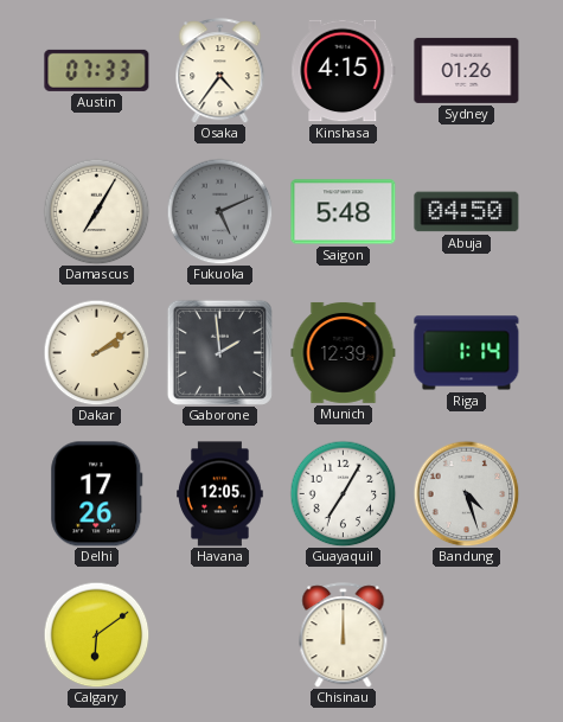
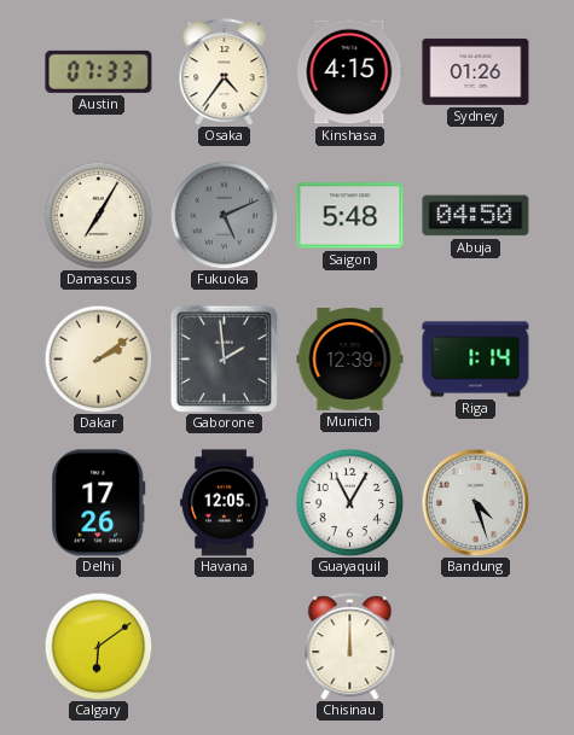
Guayaquil: 7:05 -> 11:05
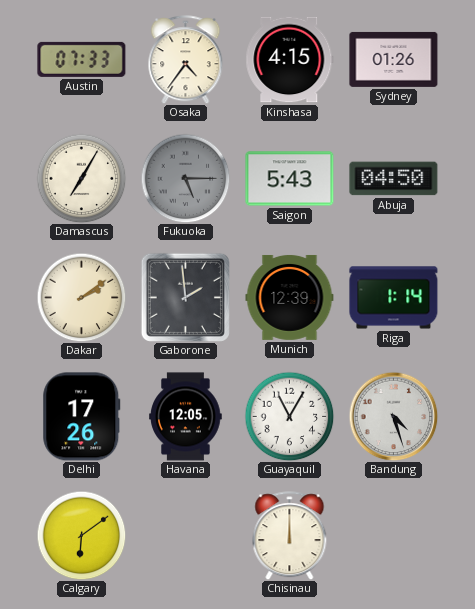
Fukuoka: 5:11 -> 5:15
Saigon: 5:48 -> 5:43
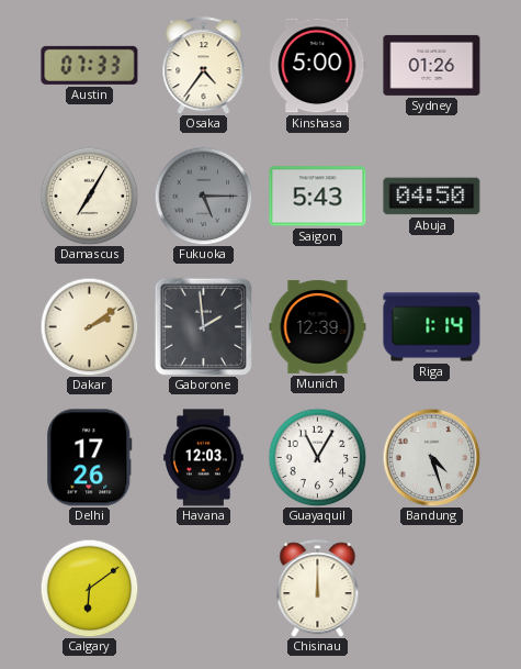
Kinshasa: 4:15 -> 5:00
Havana: 12:05 -> 12:03
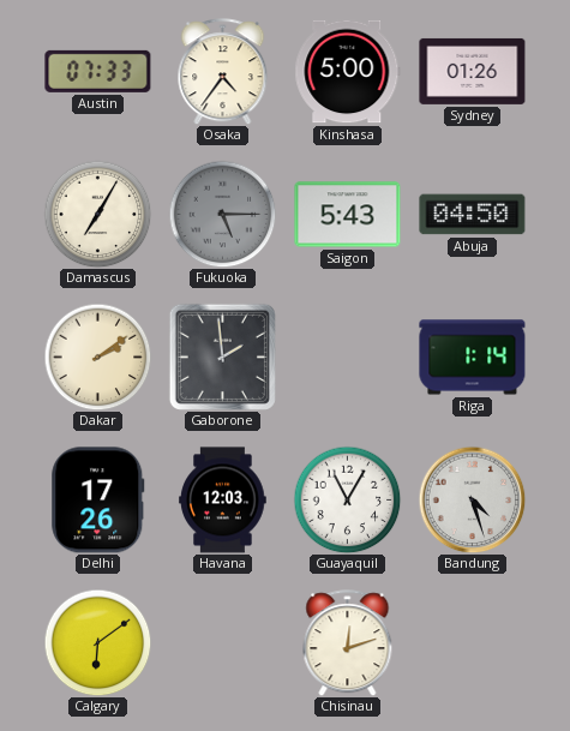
Munich: 12:39 -> none
Chisinau: 12:00 -> 12:12
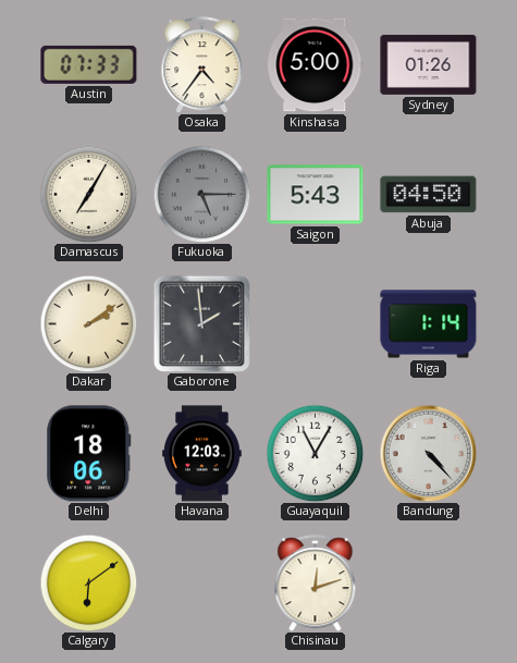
Delhi: 17:26 -> 18:06
Bandung: 4:27 -> 4:23
